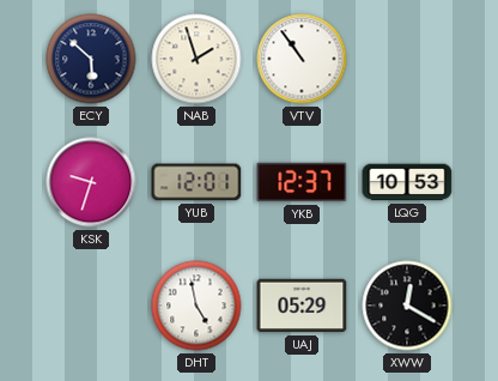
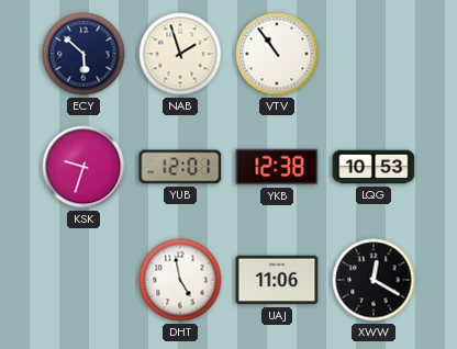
YKB: 12:37 -> 12:38
UAJ: 05:29 -> 11:06
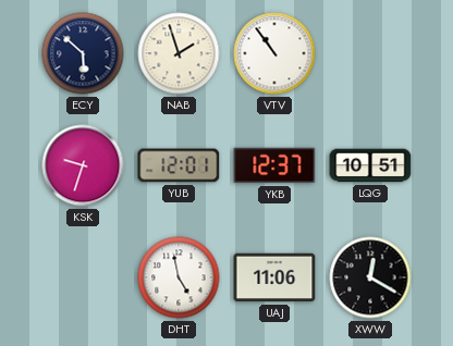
YKB: 12:38 -> 12:37
LQG: 10:53 -> 10:51
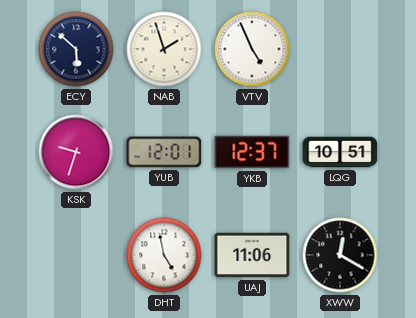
VTV: 10:54 -> 4:56
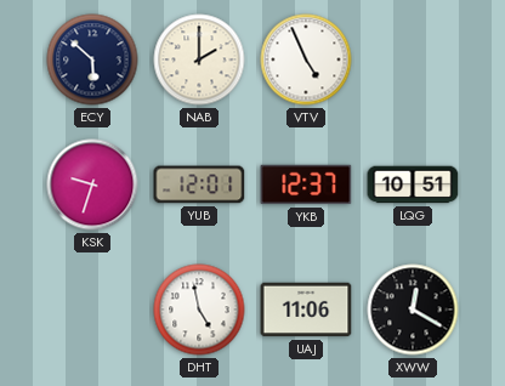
NAB: 1:57 -> 2:00
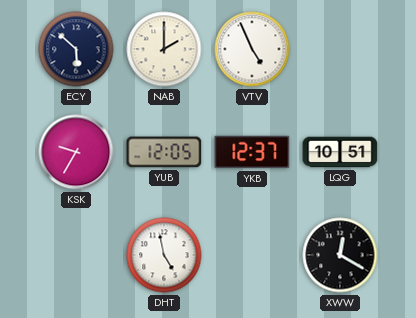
KSK: 9:33 -> 9:35
YUB: 12:01 -> 12:05
UAJ: 11:06 -> none
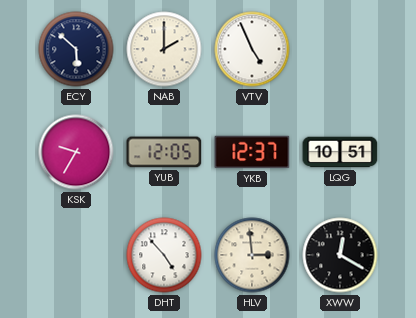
DHT: 4:58 -> 4:53
HLV: none -> 2:59
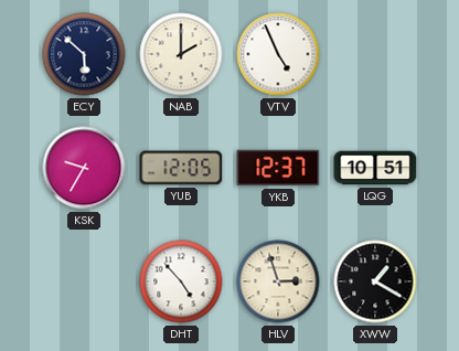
HLV: 2:59 -> 2:57
XWW: 12:20 -> 1:20
